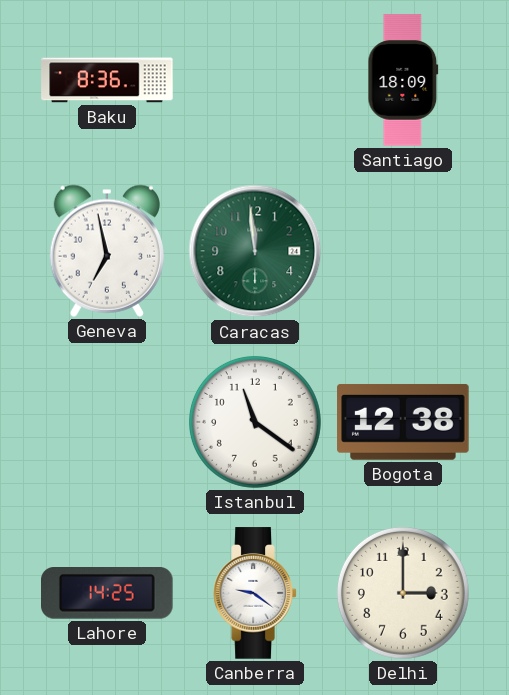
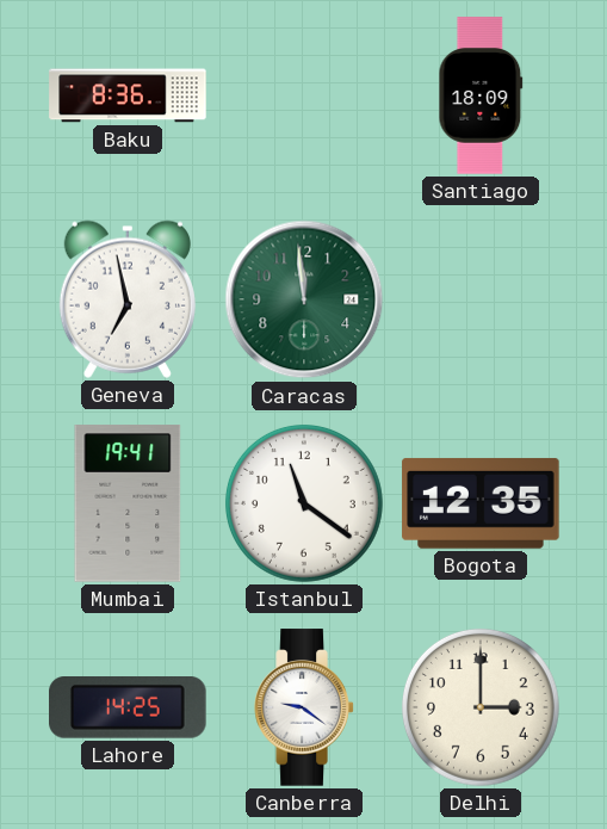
Mumbai: none -> 19:41
Bogota: 12:38 -> 12:35
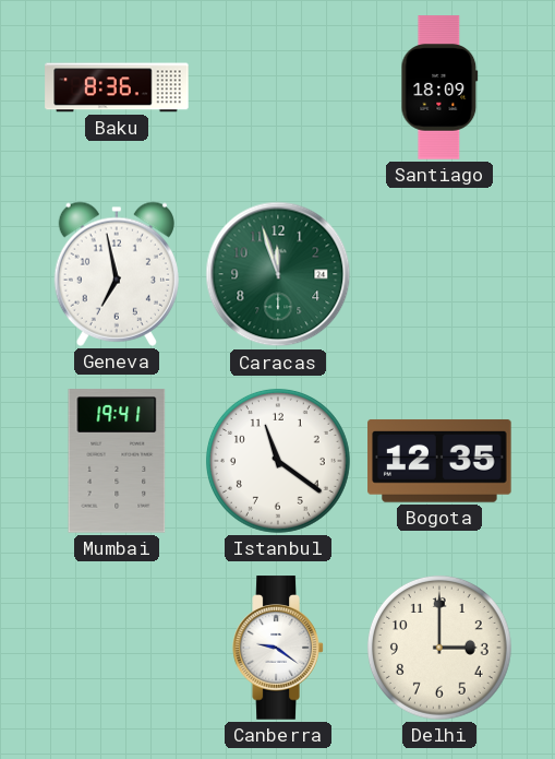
Caracas: 11:59 -> 11:57
Lahore: 14:25 -> none
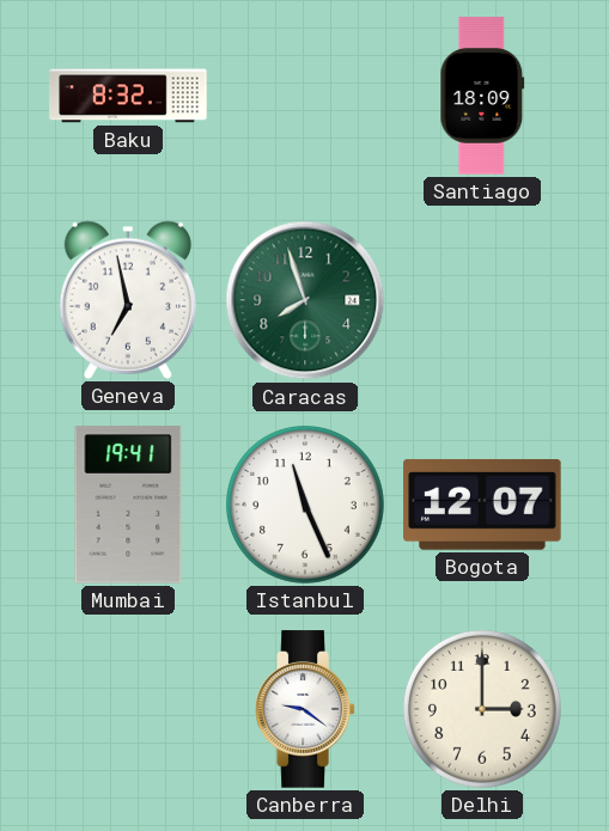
Baku: 8:36 -> 8:32
Caracas: 11:57 -> 7:57
Istanbul: 11:21 -> 11:26
Bogota: 12:35 -> 12:07
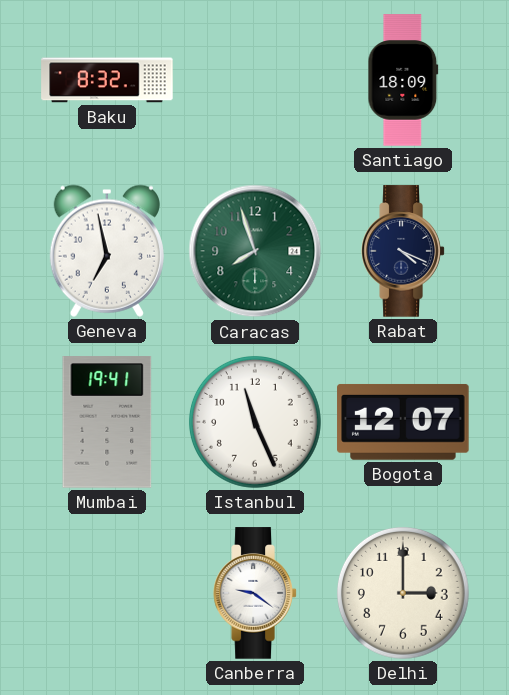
Rabat: none -> 4:19
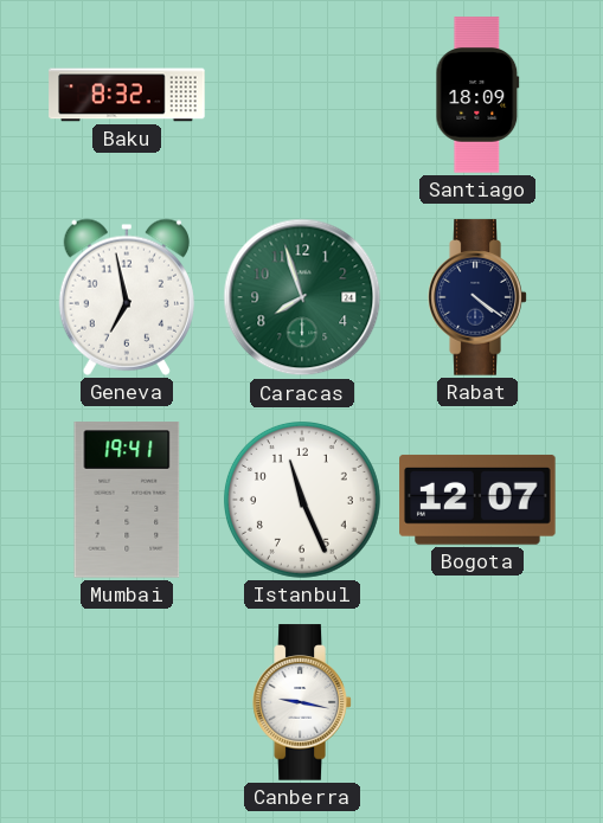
Rabat: 4:19 -> 4:21
Canberra: 9:21 -> 9:17
Delhi: 3:00 -> none
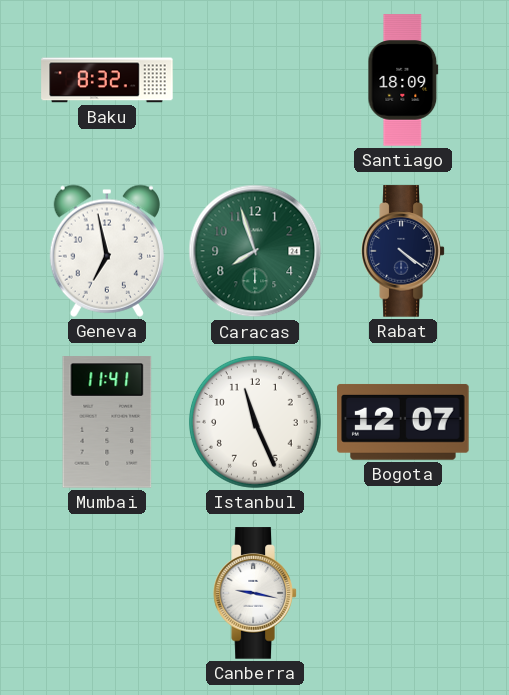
Mumbai: 19:41 -> 11:41
